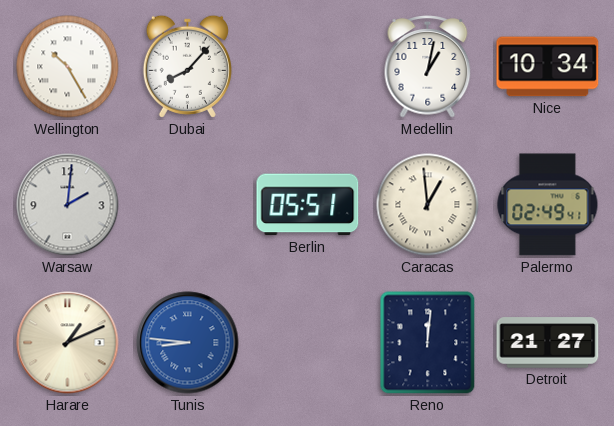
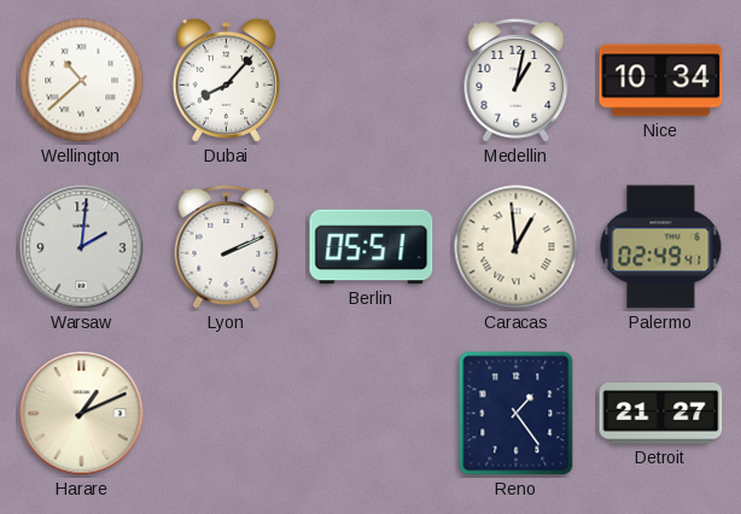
Wellington: 10:25 -> 10:38
Lyon: none -> 2:11
Tunis: 8:46 -> none
Reno: 12:01 -> 1:24
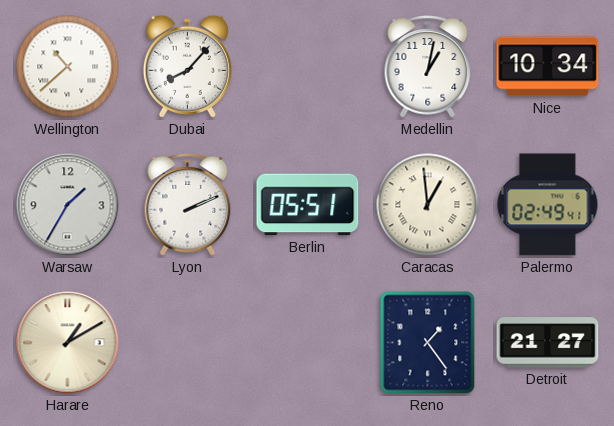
Warsaw: 2:01 -> 1:35
Harare: 1:11 -> 1:10
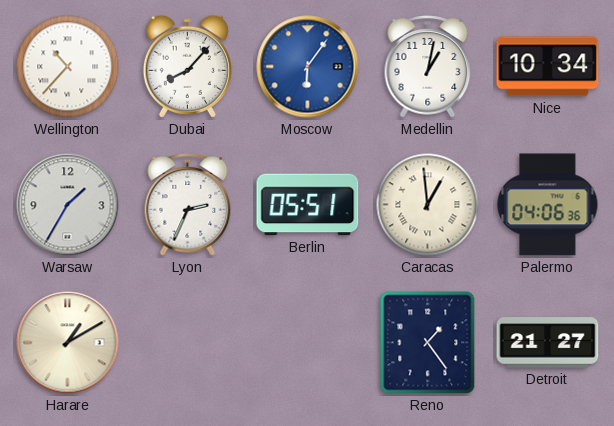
Wellington: 10:38 -> 10:37
Moscow: none -> 6:06
Lyon: 2:11 -> 2:34
Palermo: 02:49 -> 04:06
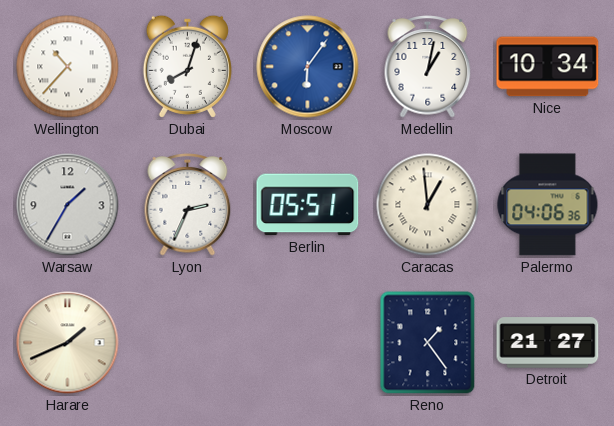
Dubai: 8:07 -> 8:03
Harare: 1:10 -> 1:41
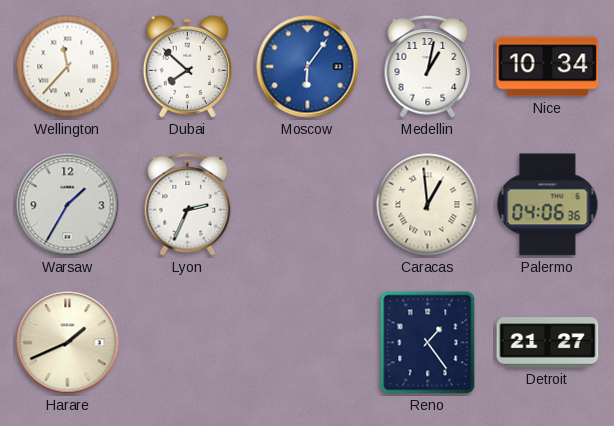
Wellington: 10:37 -> 11:37
Dubai: 8:03 -> 7:52
Berlin: 05:51 -> none
